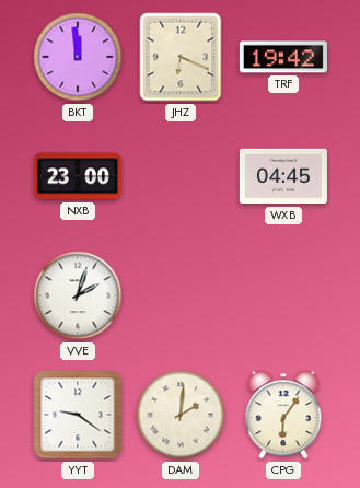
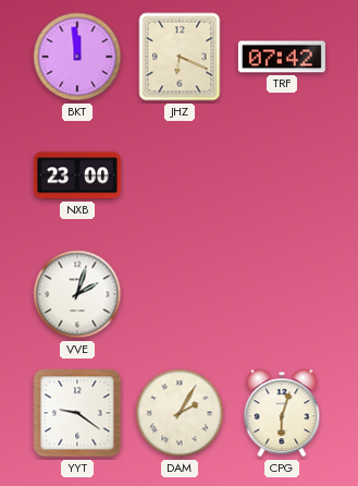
TRF: 19:42 -> 07:42
WXB: 04:45 -> none
DAM: 2:01 -> 2:05
CPG: 6:06 -> 6:03
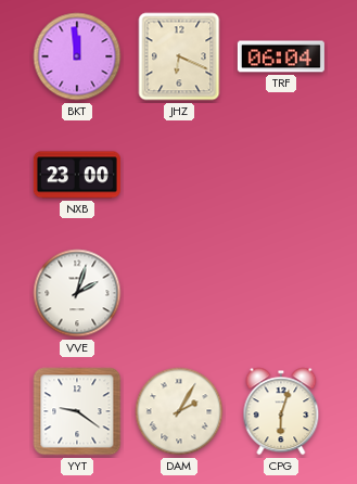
TRF: 07:42 -> 06:04
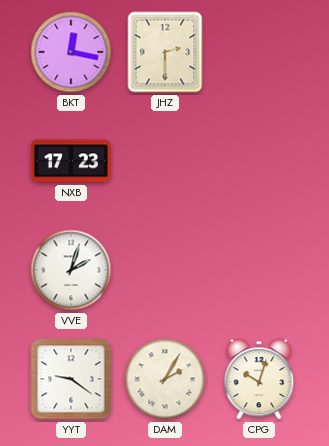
BKT: 11:59 -> 12:17
JHZ: 6:19 -> 2:30
TRF: 06:04 -> none
NXB: 23:00 -> 17:23
CPG: 6:03 -> 10:03
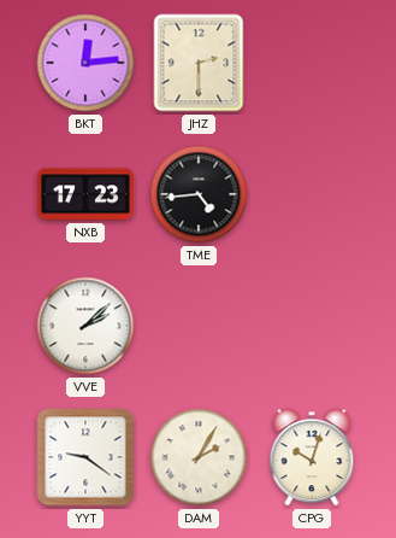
BKT: 12:17 -> 12:14
TME: none -> 4:44
VVE: 2:03 -> 2:08
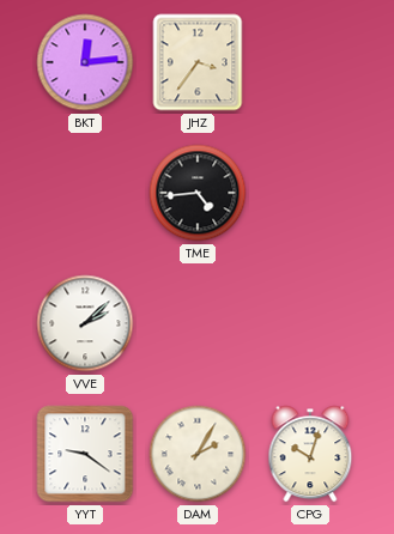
JHZ: 2:30 -> 3:36
NXB: 17:23 -> none
